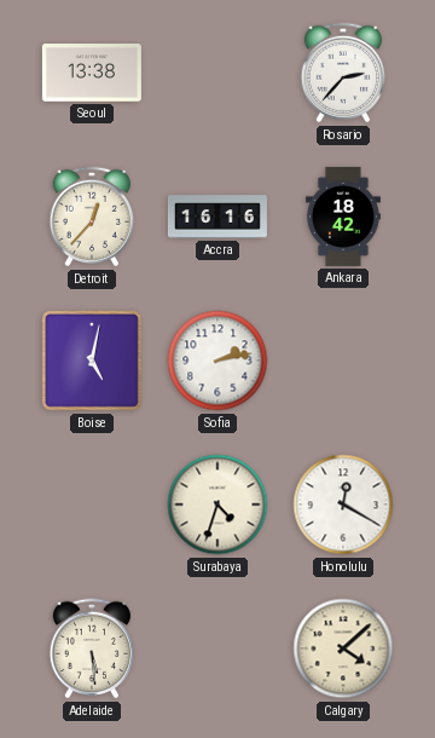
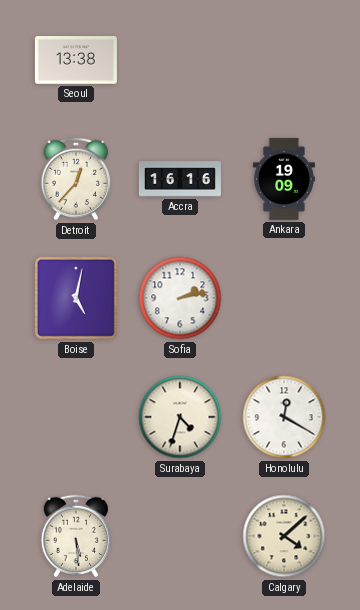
Rosario: 2:37 -> none
Ankara: 18:42 -> 19:09
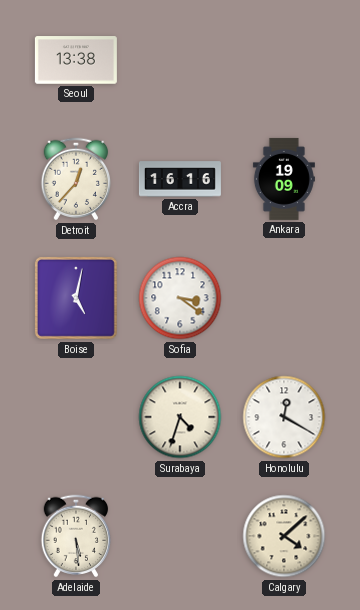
Sofia: 2:13 -> 3:21
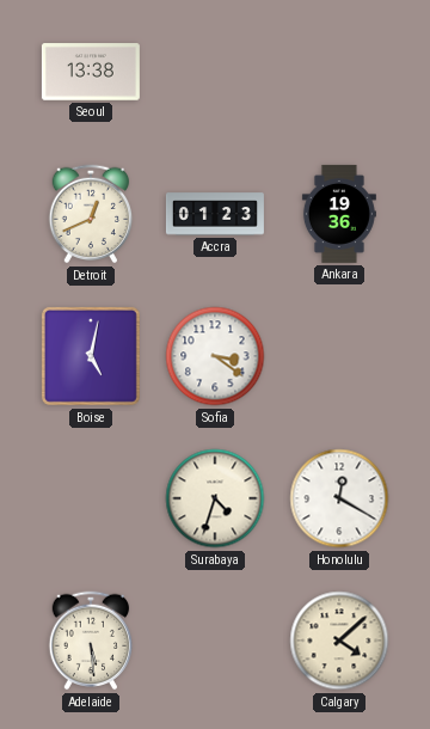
Detroit: 12:37 -> 12:41
Accra: 16:16 -> 01:23
Ankara: 19:09 -> 19:36
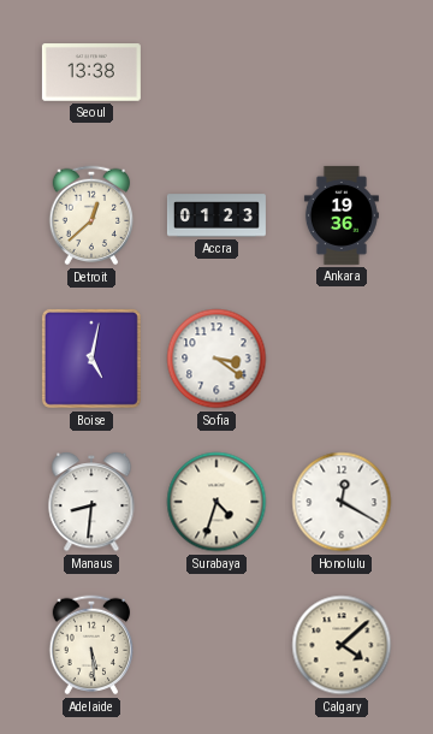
Detroit: 12:41 -> 12:38
Manaus: none -> 8:31
